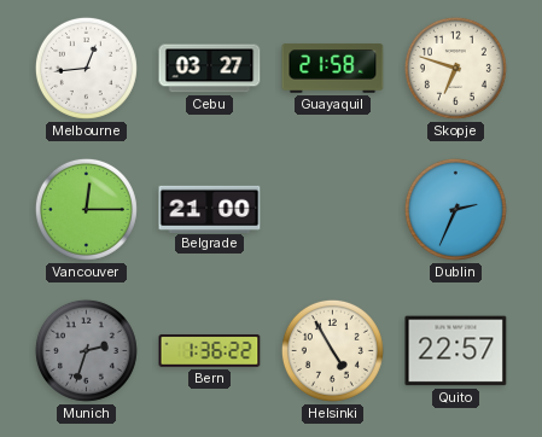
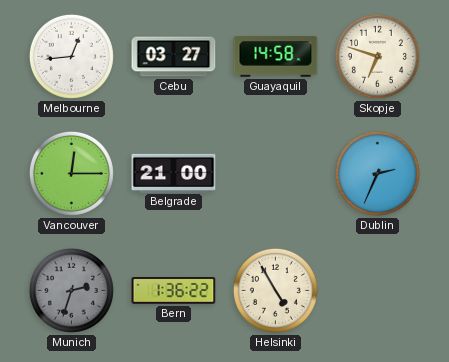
Guayaquil: 21:58 -> 14:58
Quito: 22:57 -> none
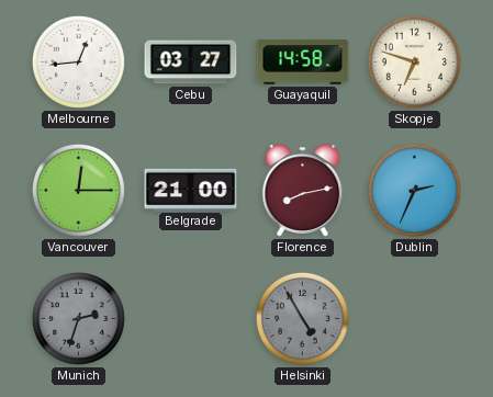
Florence: none -> 8:13
Bern: 1:36 -> none
Helsinki dial: cream -> grey
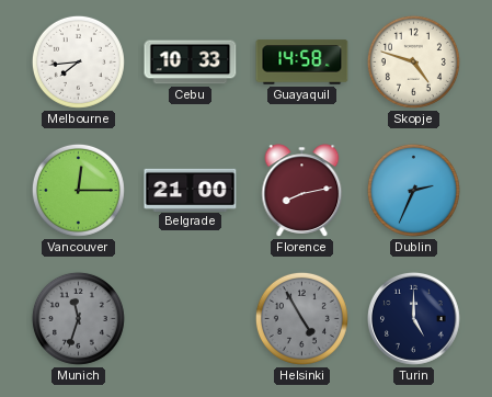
Melbourne: 12:44 -> 7:44
Cebu: 03:27 -> 10:33
Skopje: 6:48 -> 4:48
Munich: 2:33 -> 11:33
Turin: none -> 5:00
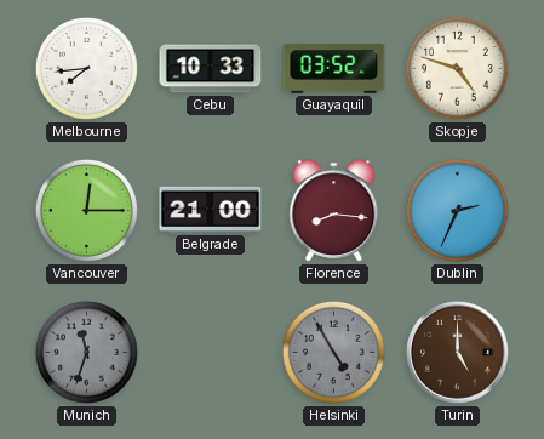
Guayaquil: 14:58 -> 03:52
Florence: 8:13 -> 8:16
Turin dial: navy -> brown
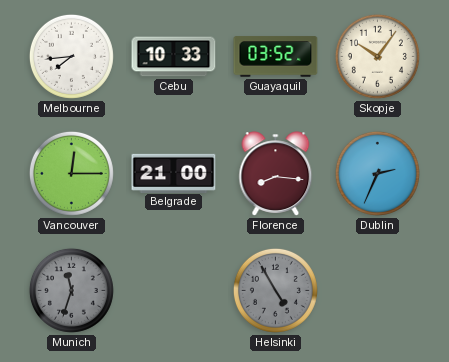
Skopje: 4:48 -> 10:06
Turin: 5:00 -> none
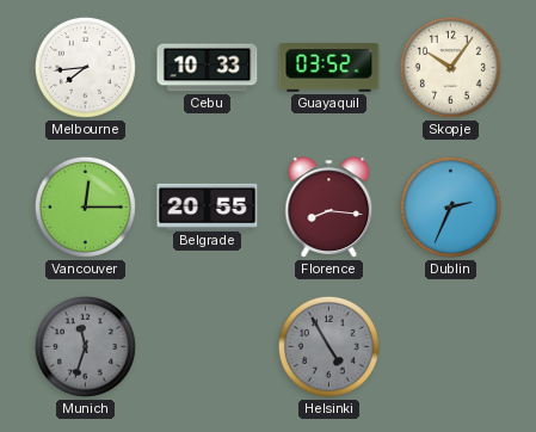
Belgrade: 21:00 -> 20:55
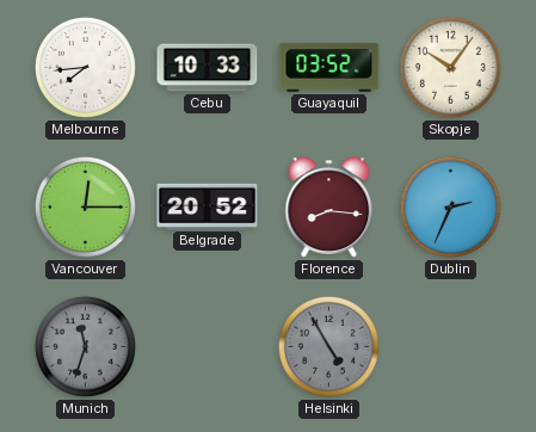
Belgrade: 20:55 -> 20:52
